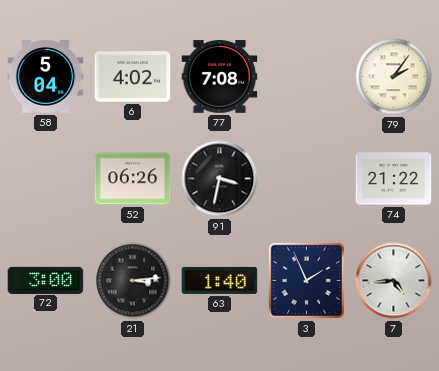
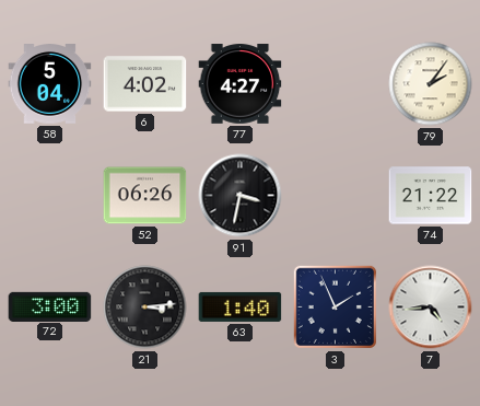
77: 7:08 -> 4:27
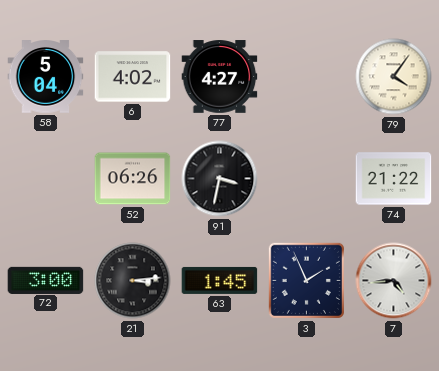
79: 2:06 -> 4:06
63: 1:40 -> 1:45
